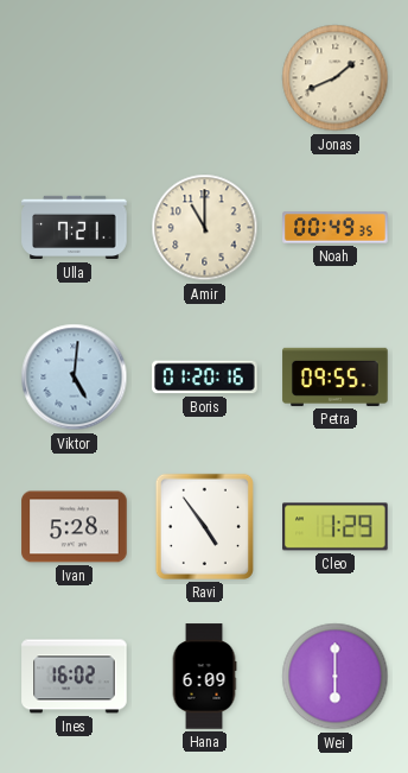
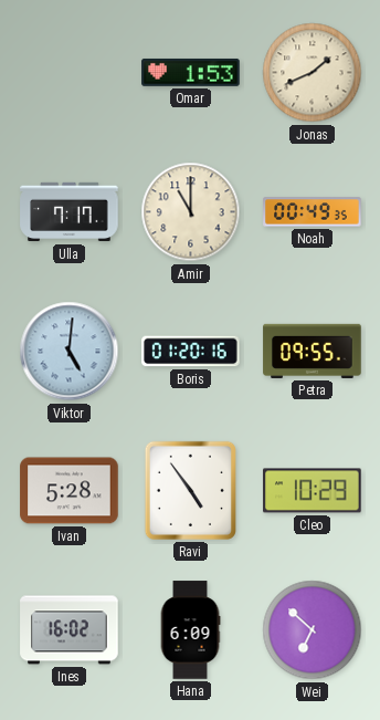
Omar: none -> 1:53
Ulla: 7:21 -> 7:17
Cleo: 1:29 -> 10:29
Wei: 6:00 -> 6:52
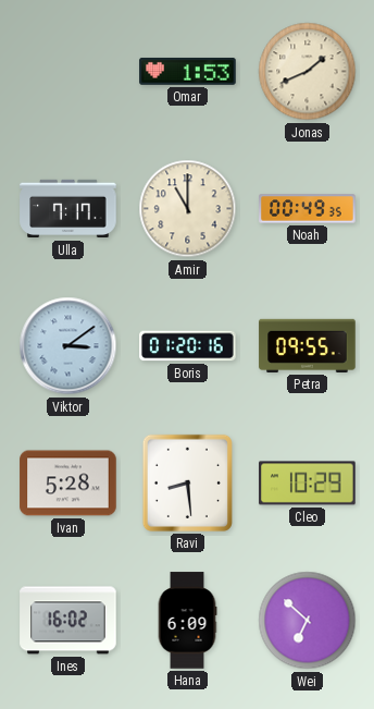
Viktor: 5:01 -> 3:09
Ravi: 4:54 -> 8:29
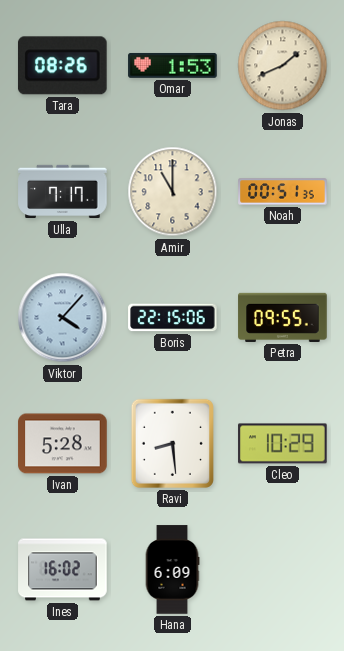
Tara: none -> 08:26
Noah: 00:49 -> 00:51
Viktor: 3:09 -> 4:07
Boris: 01:20 -> 22:15
Wei: 6:52 -> none
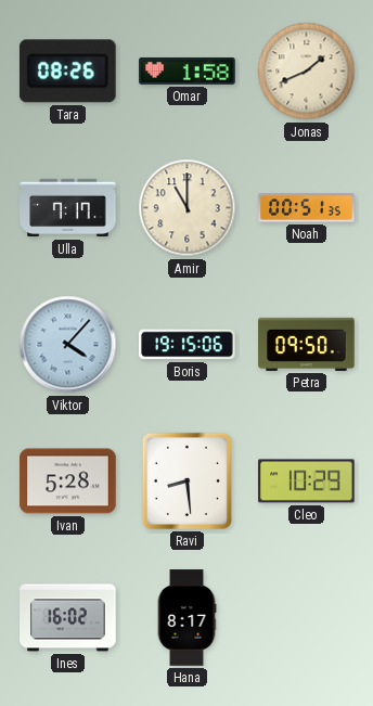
Omar: 1:53 -> 1:58
Boris: 22:15 -> 19:15
Petra: 09:55 -> 09:50
Hana: 6:09 -> 8:17
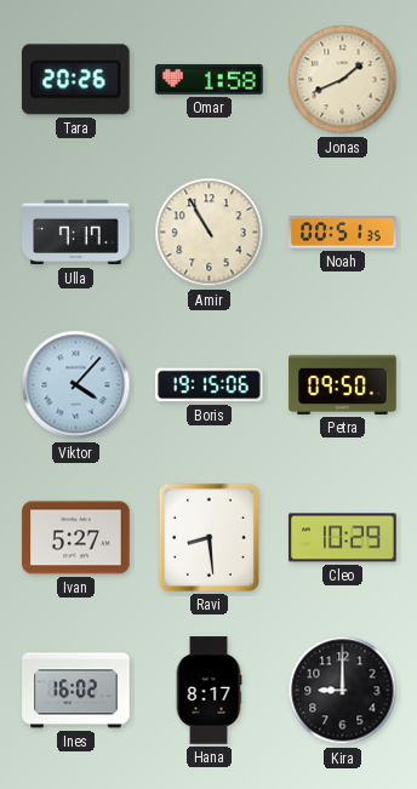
Tara: 08:26 -> 20:26
Amir: 11:00 -> 10:55
Ivan: 5:28 -> 5:27
Kira: none -> 9:00
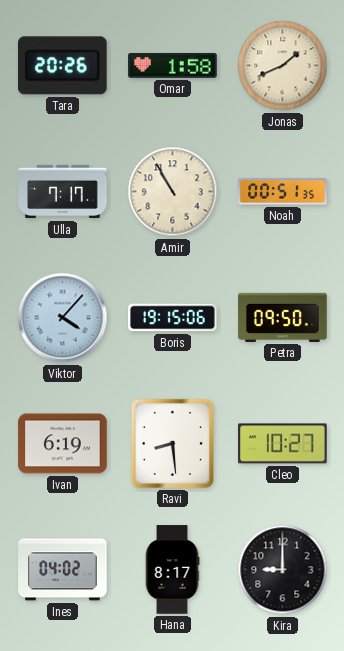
Ivan: 5:27 -> 6:19
Cleo: 10:29 -> 10:27
Ines: 16:02 -> 04:02
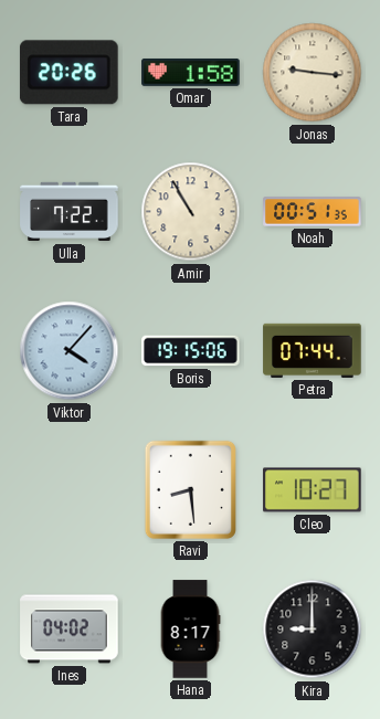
Jonas: 1:41 -> 9:16
Ulla: 7:17 -> 7:22
Petra: 09:50 -> 07:44
Ivan: 6:19 -> none
